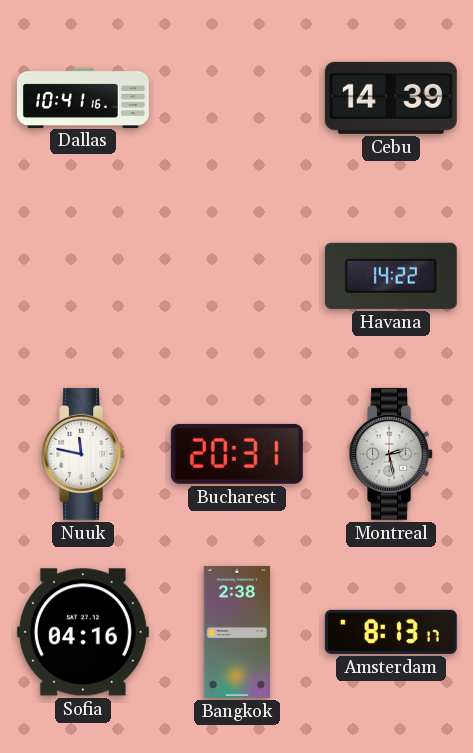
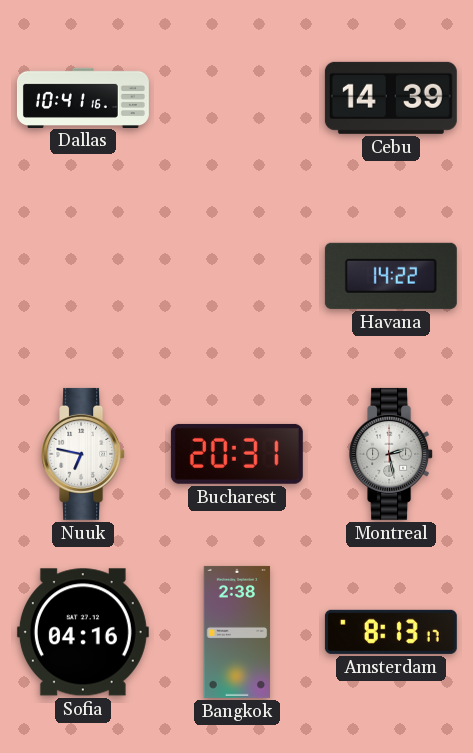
Nuuk: 11:47 -> 6:47
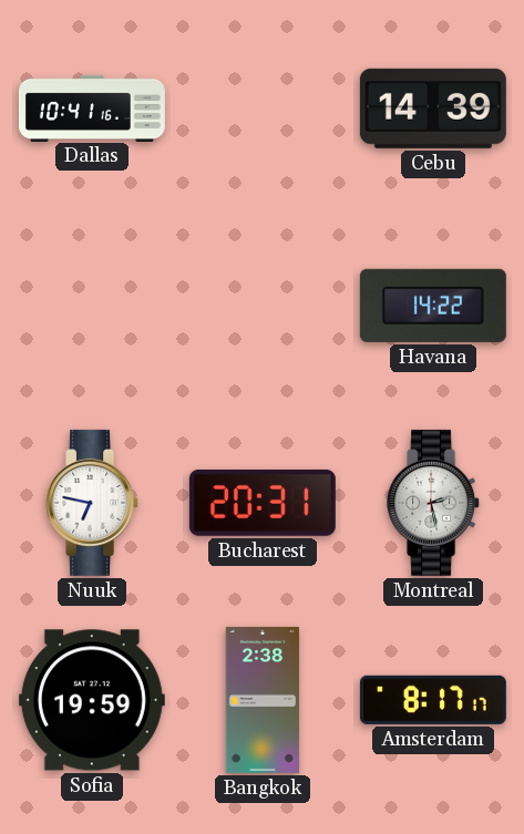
Sofia: 04:16 -> 19:59
Amsterdam: 8:13 -> 8:17
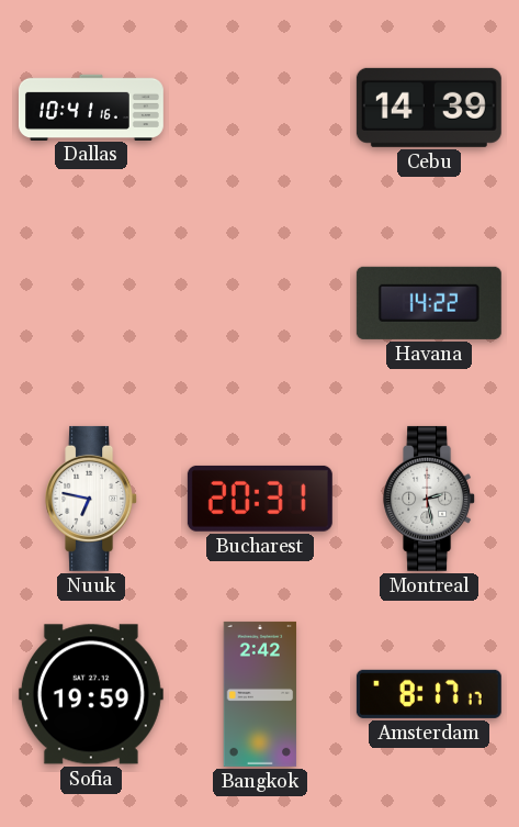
Bangkok: 2:38 -> 2:42
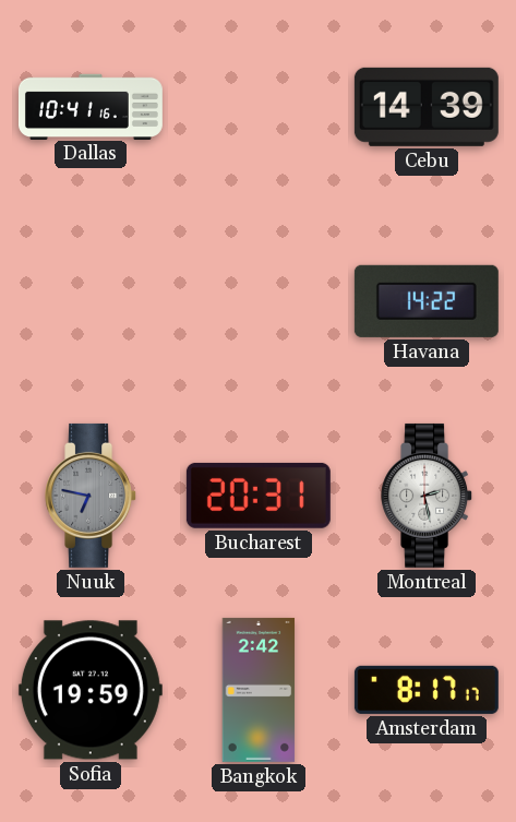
Nuuk dial: white -> grey
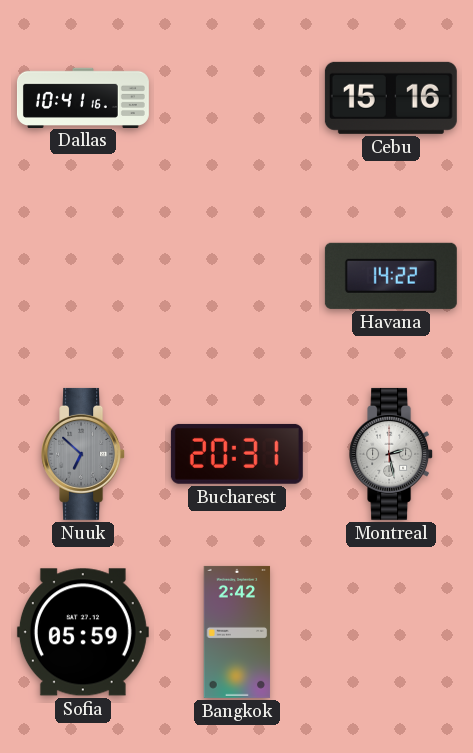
Cebu: 14:39 -> 15:16
Nuuk: 6:47 -> 6:52
Sofia: 19:59 -> 05:59
Amsterdam: 8:17 -> none
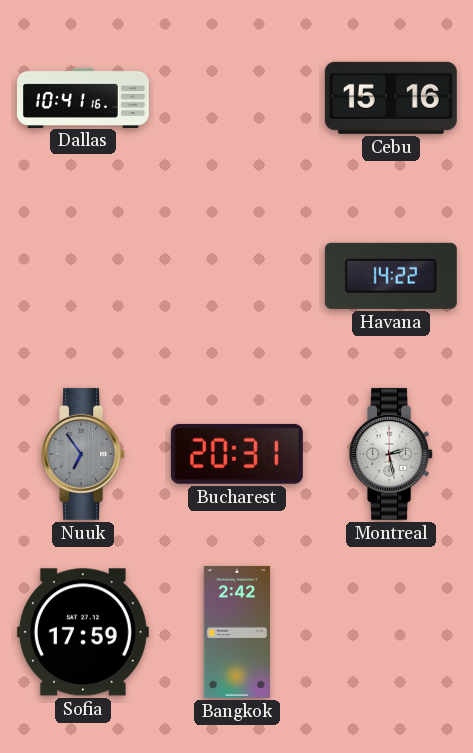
Nuuk: 6:52 -> 6:54
Sofia: 05:59 -> 17:59
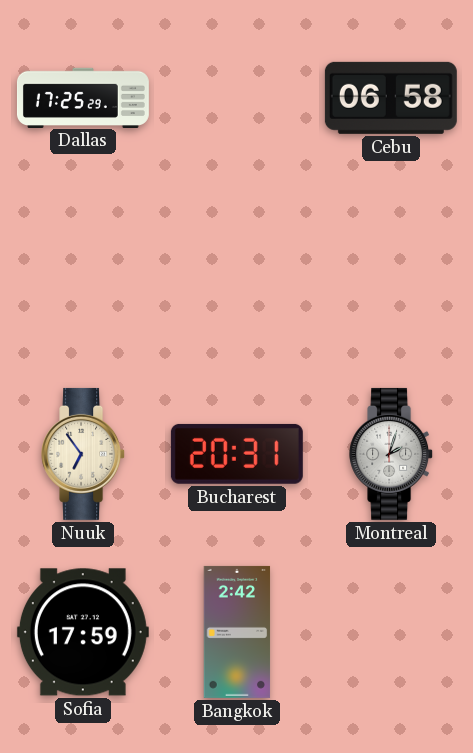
Dallas: 10:41 -> 17:25
Cebu: 15:16 -> 06:58
Havana: 14:22 -> none
Nuuk dial: grey -> cream
Montreal: 2:28 -> 2:03
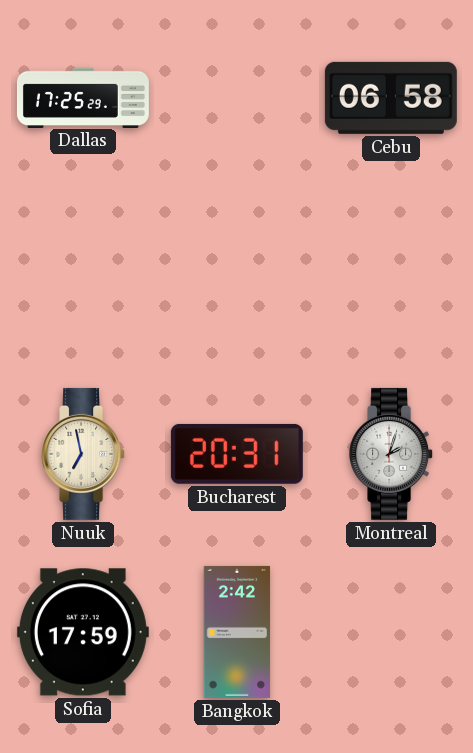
Nuuk: 6:54 -> 6:58
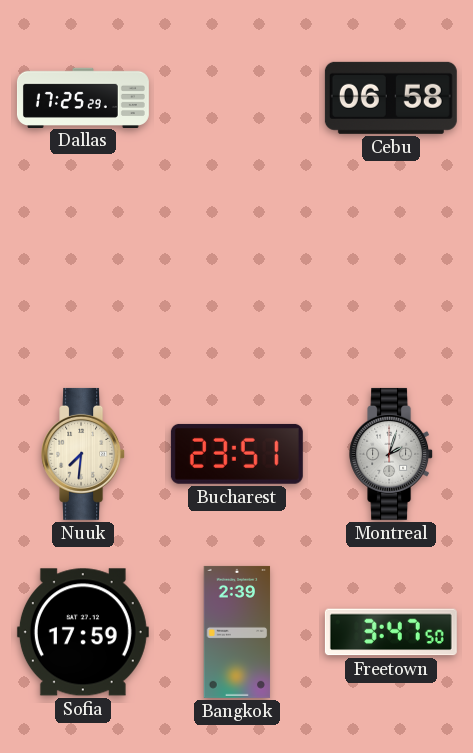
Nuuk: 6:58 -> 7:31
Bucharest: 20:31 -> 23:51
Bangkok: 2:42 -> 2:39
Freetown: none -> 3:47
